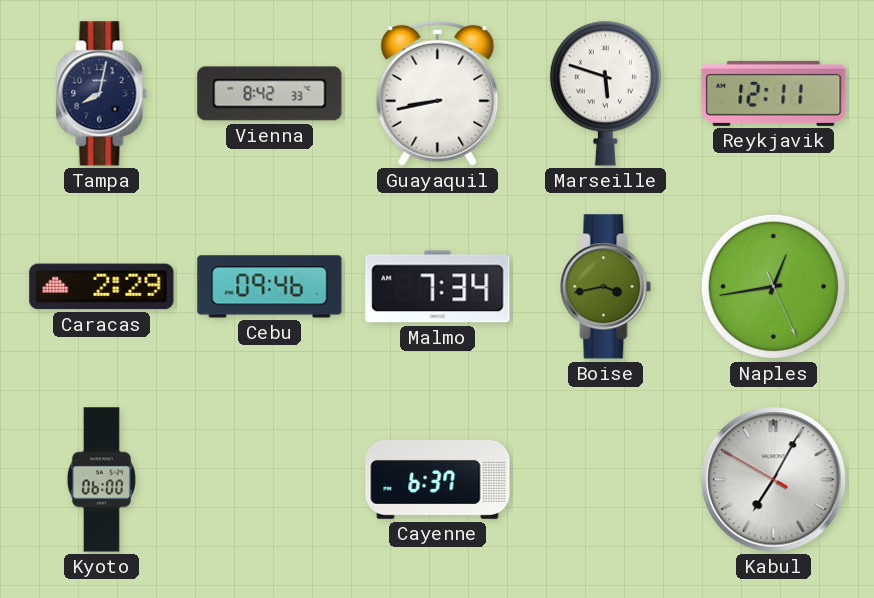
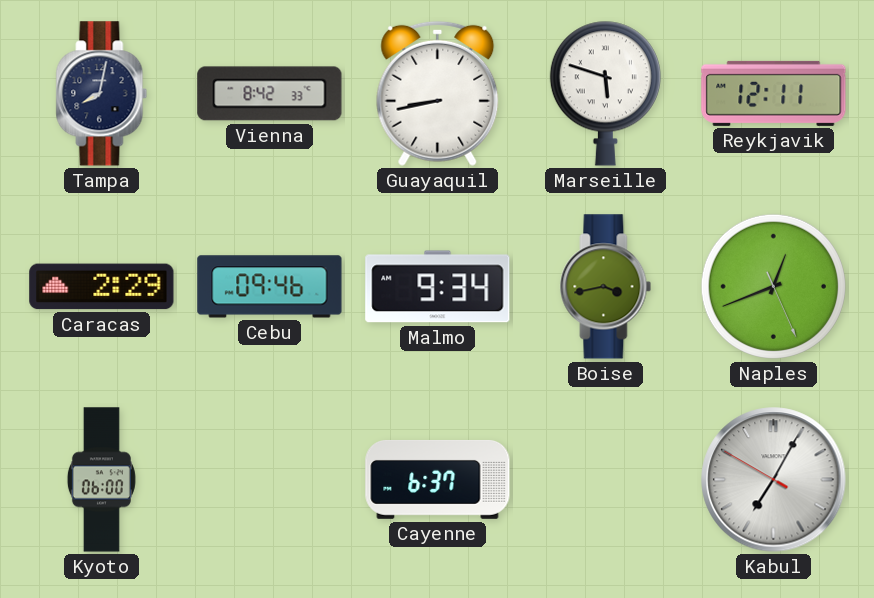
Malmo: 7:34 -> 9:34
Naples: 12:43 -> 12:41
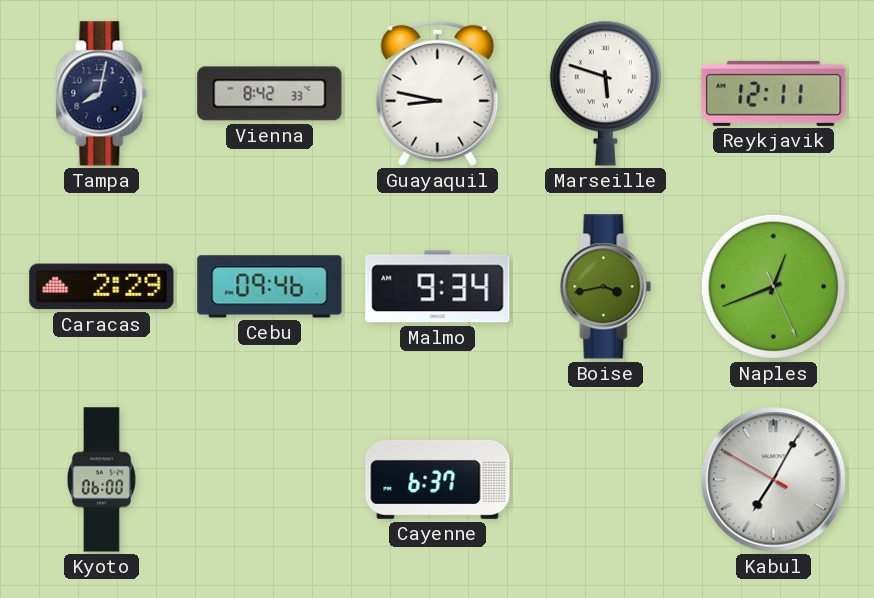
Guayaquil: 8:43 -> 8:47
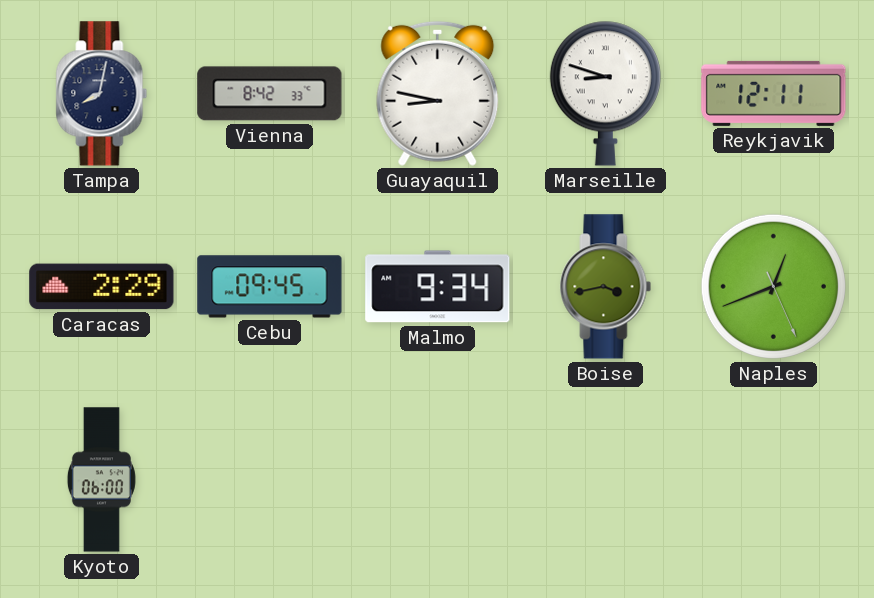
Marseille: 5:48 -> 8:48
Cebu: 09:46 -> 09:45
Cayenne: 6:37 -> none
Kabul: 7:04 -> none
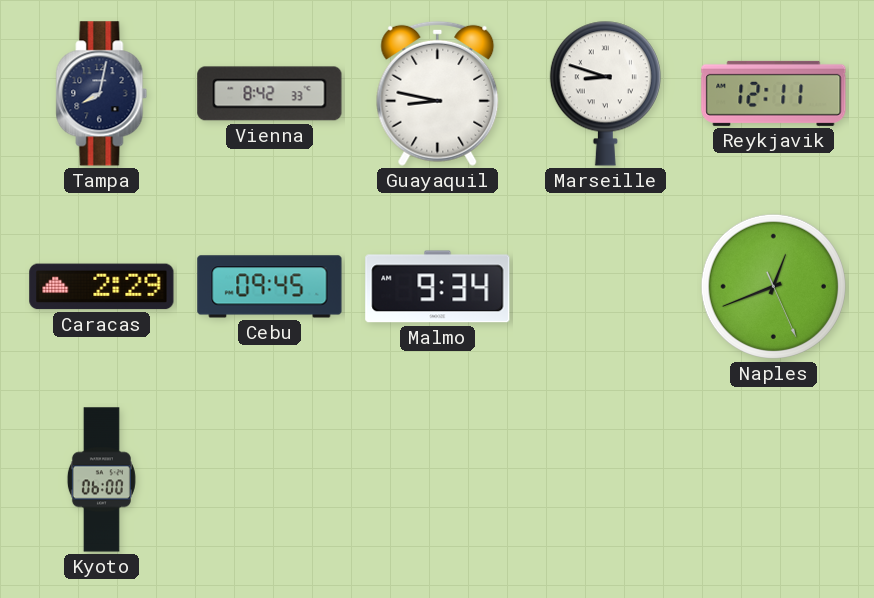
Boise: 3:43 -> none
